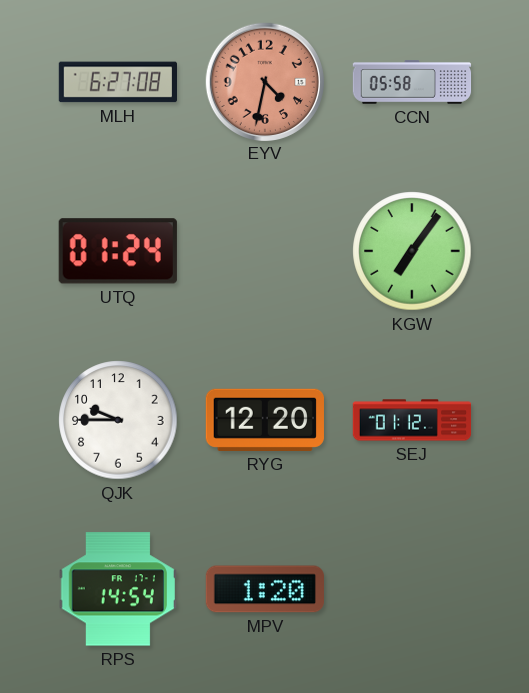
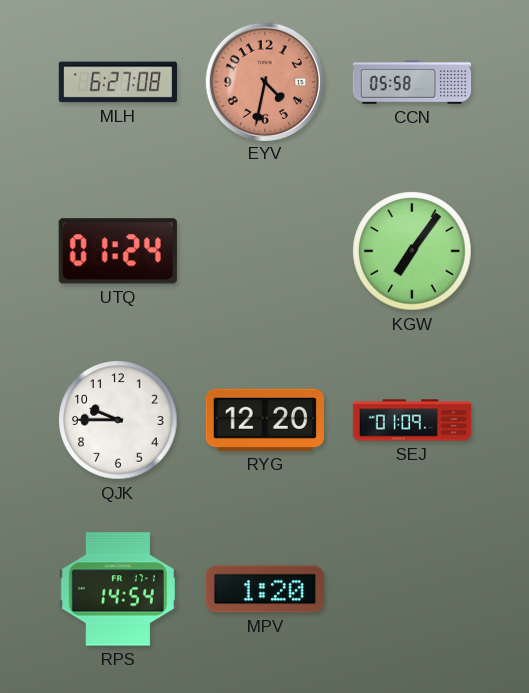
SEJ: 01:12 -> 01:09
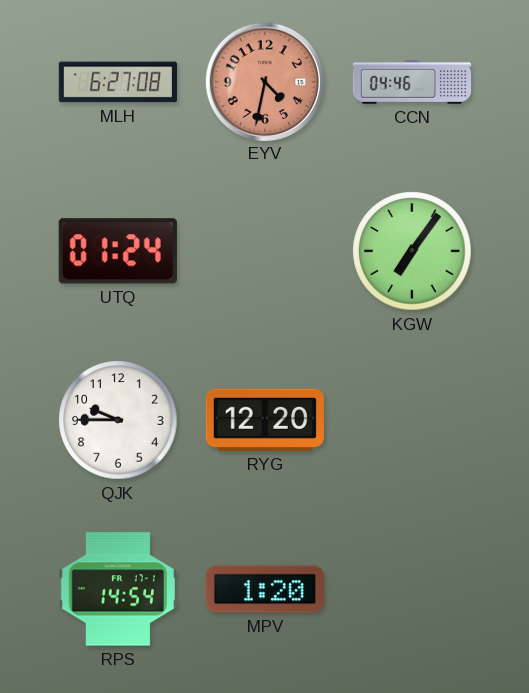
CCN: 05:58 -> 04:46
SEJ: 01:09 -> none
